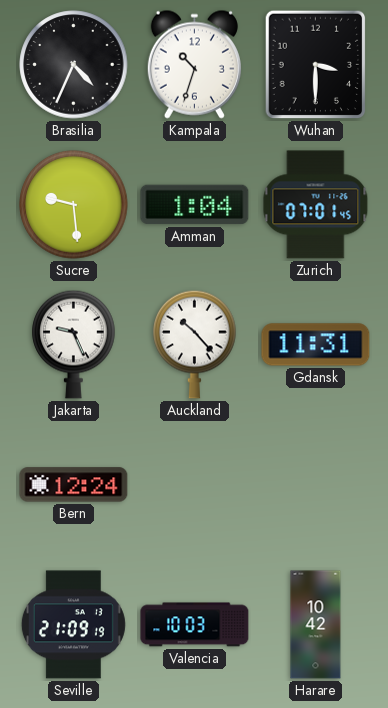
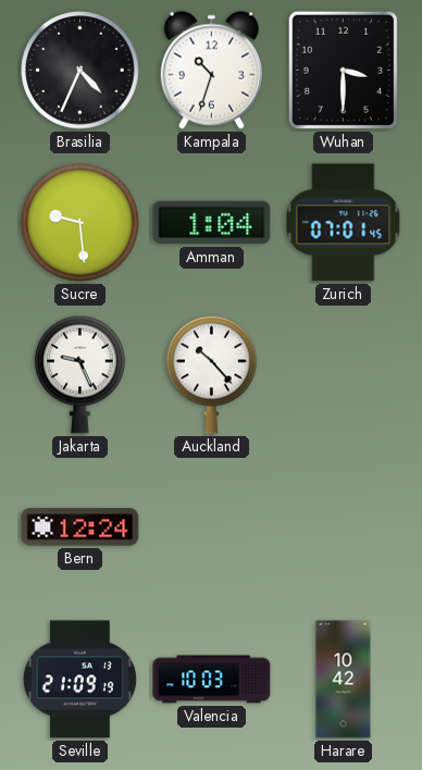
Gdansk: 11:31 -> none
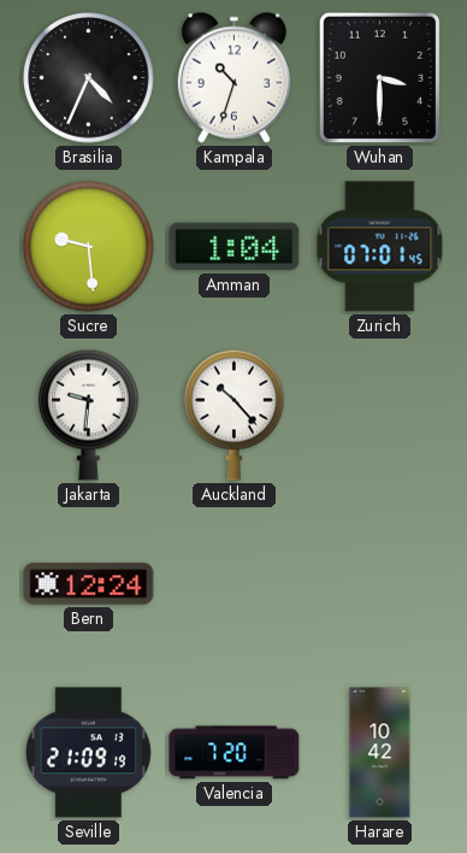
Jakarta: 9:26 -> 9:31
Valencia: 10:03 -> 7:20
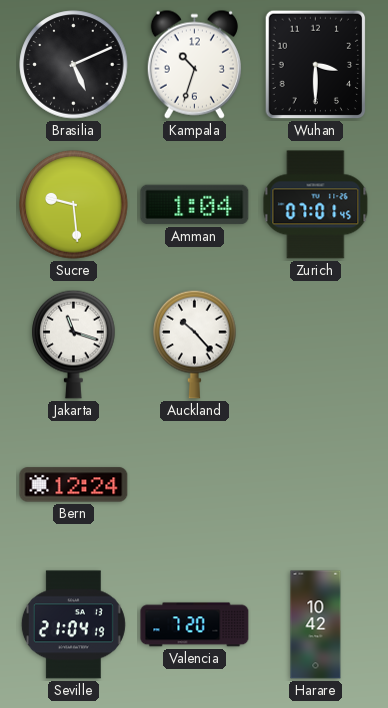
Brasilia: 4:34 -> 5:11
Jakarta: 9:31 -> 11:18
Seville: 21:09 -> 21:04
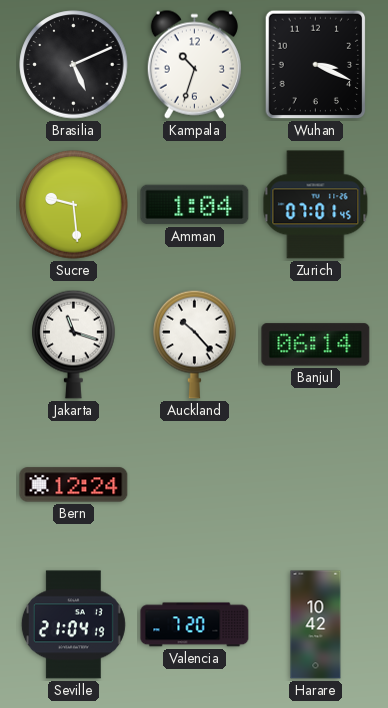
Wuhan: 3:30 -> 3:19
Banjul: none -> 06:14
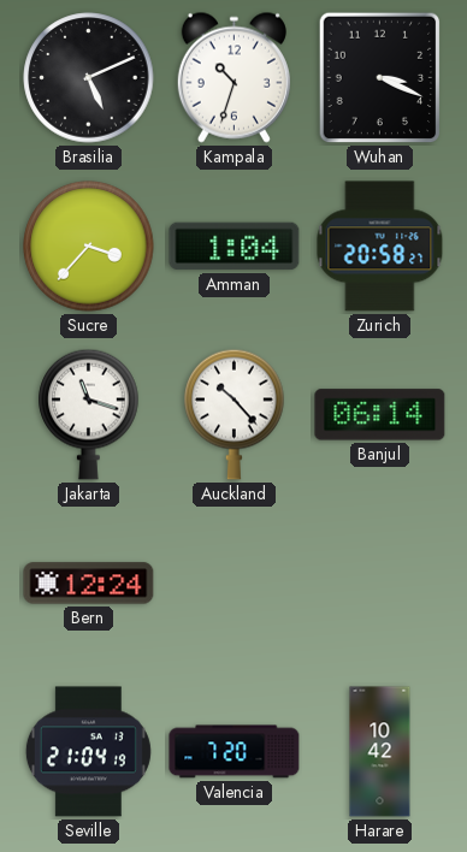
Sucre: 9:29 -> 3:37
Zurich: 07:01 -> 20:58
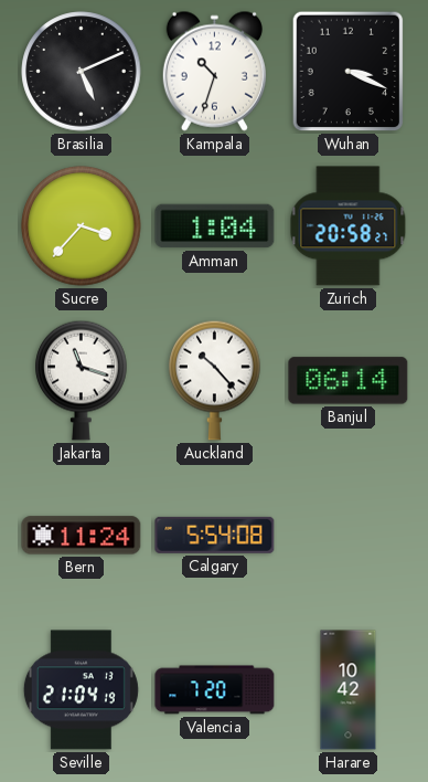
Bern: 12:24 -> 11:24
Calgary: none -> 5:54
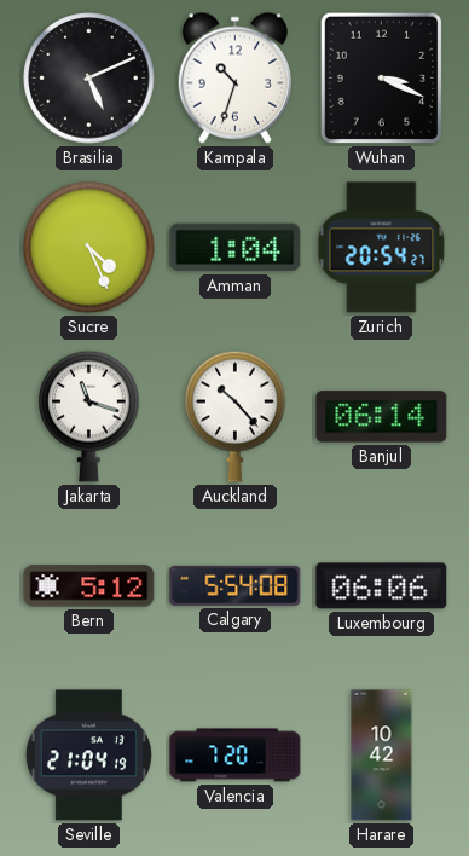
Sucre: 3:37 -> 4:26
Zurich: 20:58 -> 20:54
Bern: 11:24 -> 5:12
Luxembourg: none -> 06:06
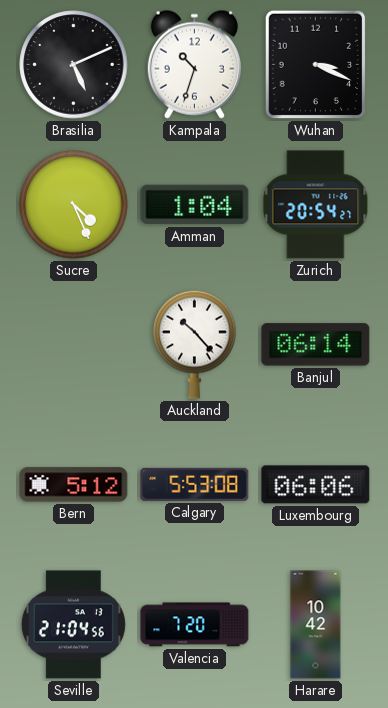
Jakarta: 11:18 -> none
Calgary: 5:54 -> 5:53
Seville: 21:04:19 -> 21:04:56
